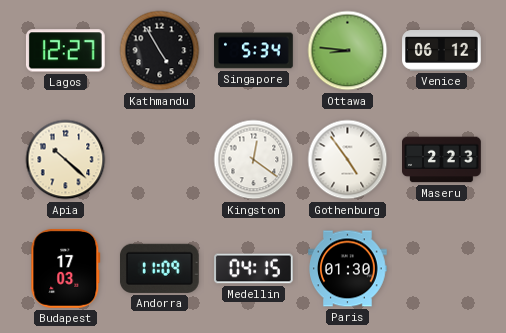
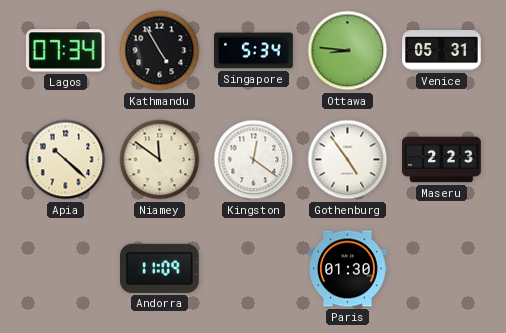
Lagos: 12:27 -> 07:34
Venice: 06:12 -> 05:31
Niamey: none -> 11:51
Budapest: 17:03 -> none
Medellin: 04:15 -> none
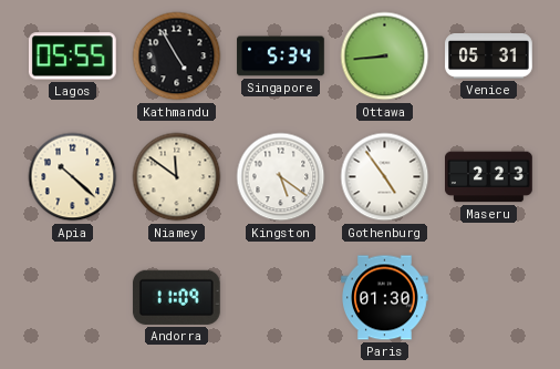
Lagos: 07:34 -> 05:55
Ottawa: 8:46 -> 8:44
Kingston: 12:21 -> 5:21
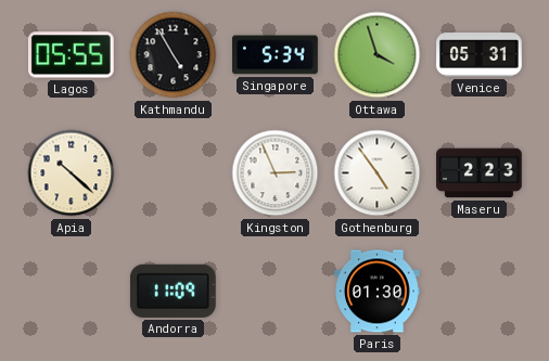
Ottawa: 8:44 -> 3:57
Niamey: 11:51 -> none
Kingston: 5:21 -> 2:56
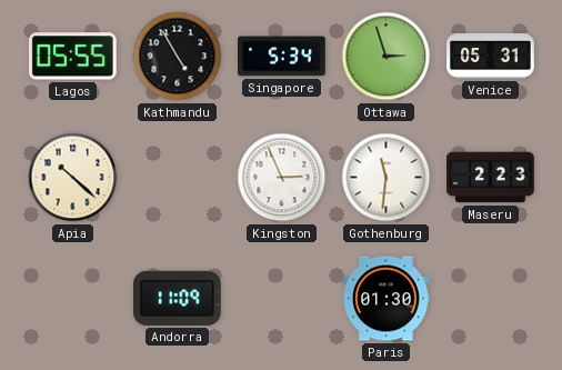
Ottawa: 3:57 -> 2:57
Gothenburg: 4:54 -> 11:31
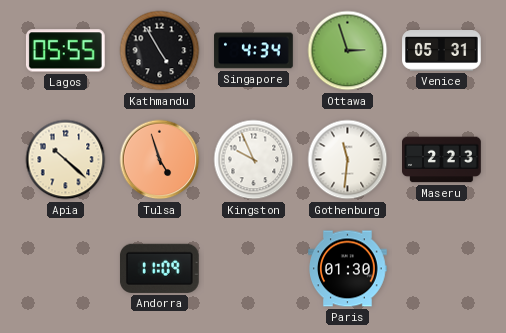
Singapore: 5:34 -> 4:34
Tulsa: none -> 4:57
Kingston: 2:56 -> 9:56
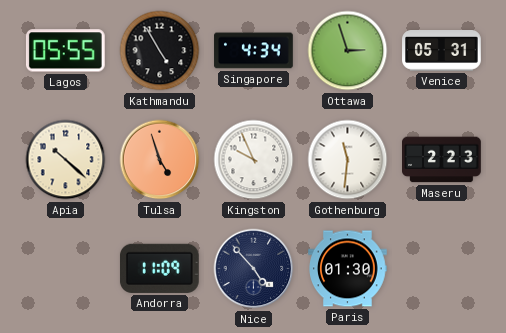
Nice: none -> 4:53
